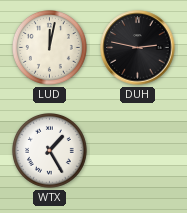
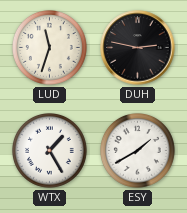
LUD: 12:02 -> 11:33
ESY: none -> 1:40
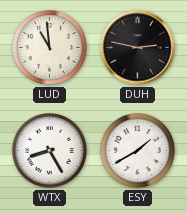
LUD: 11:33 -> 10:59
WTX: 1:25 -> 8:25
